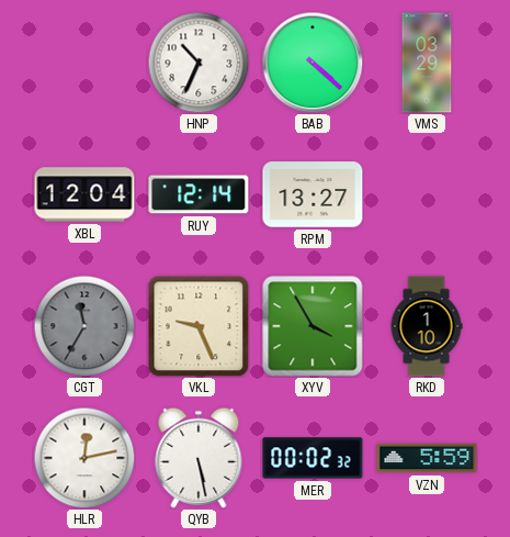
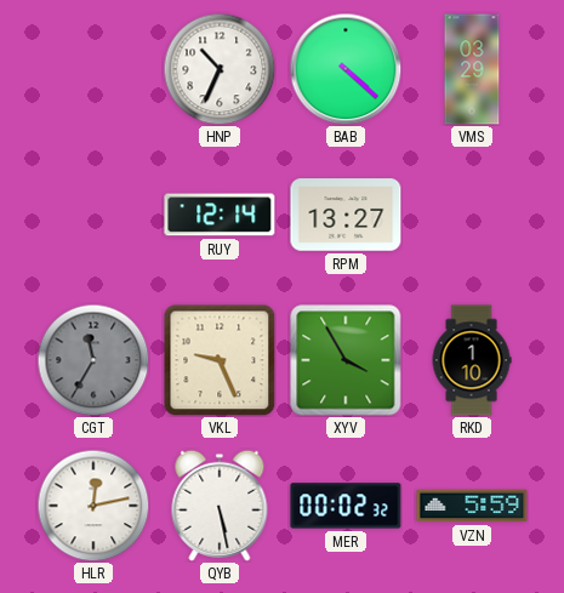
XBL: 12:04 -> none
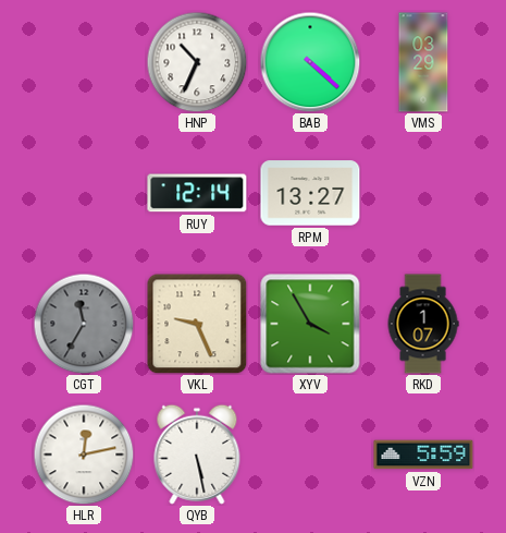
RKD: 1:10 -> 1:07
MER: 00:02 -> none
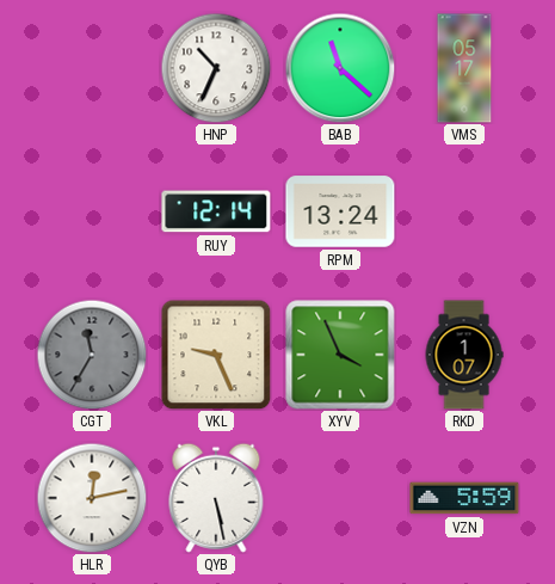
BAB: 4:22 -> 11:22
VMS: 03:29 -> 05:17
RPM: 13:27 -> 13:24
XYV: 3:55 -> 3:56
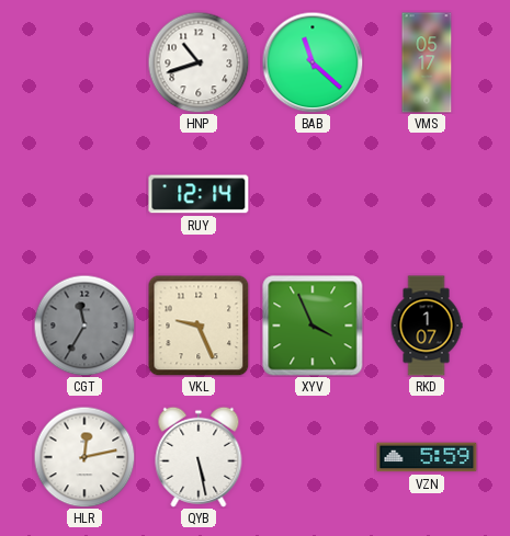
HNP: 10:34 -> 10:42
RPM: 13:24 -> none
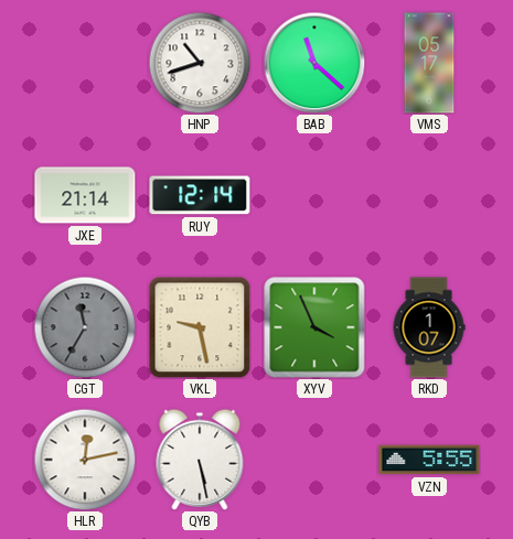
JXE: none -> 21:14
VKL: 9:26 -> 9:28
VZN: 5:59 -> 5:55
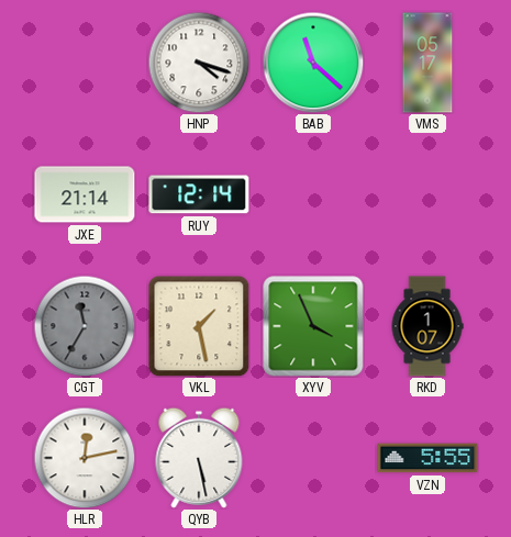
HNP: 10:42 -> 4:18
VKL: 9:28 -> 1:28
